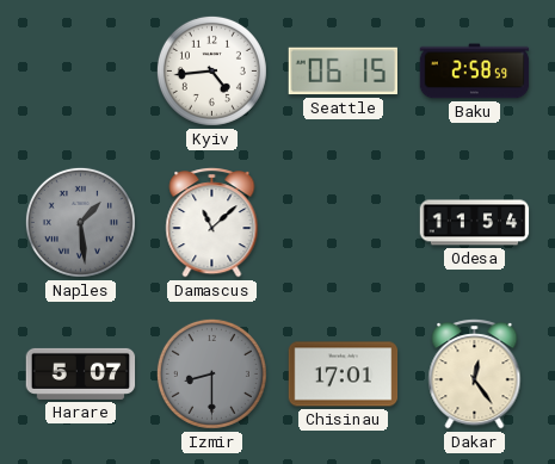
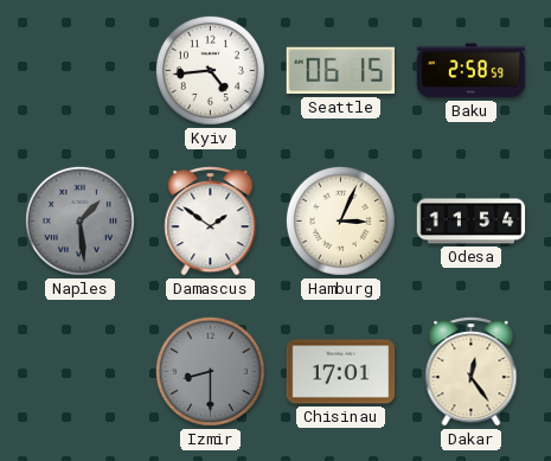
Damascus: 11:08 -> 1:51
Hamburg: none -> 3:04
Harare: 5:07 -> none
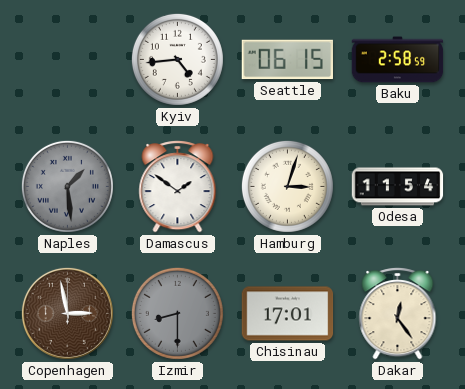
Hamburg: 3:04 -> 3:03
Copenhagen: none -> 2:58
